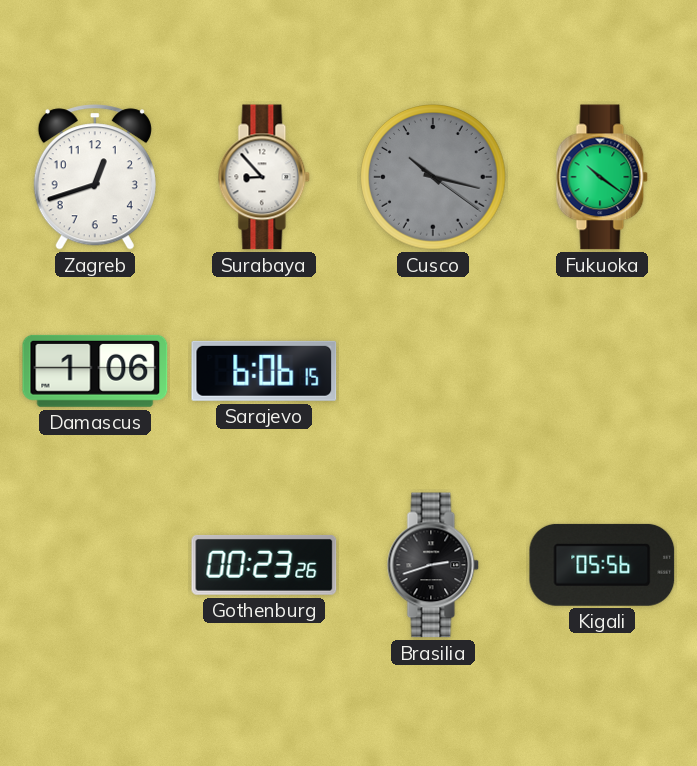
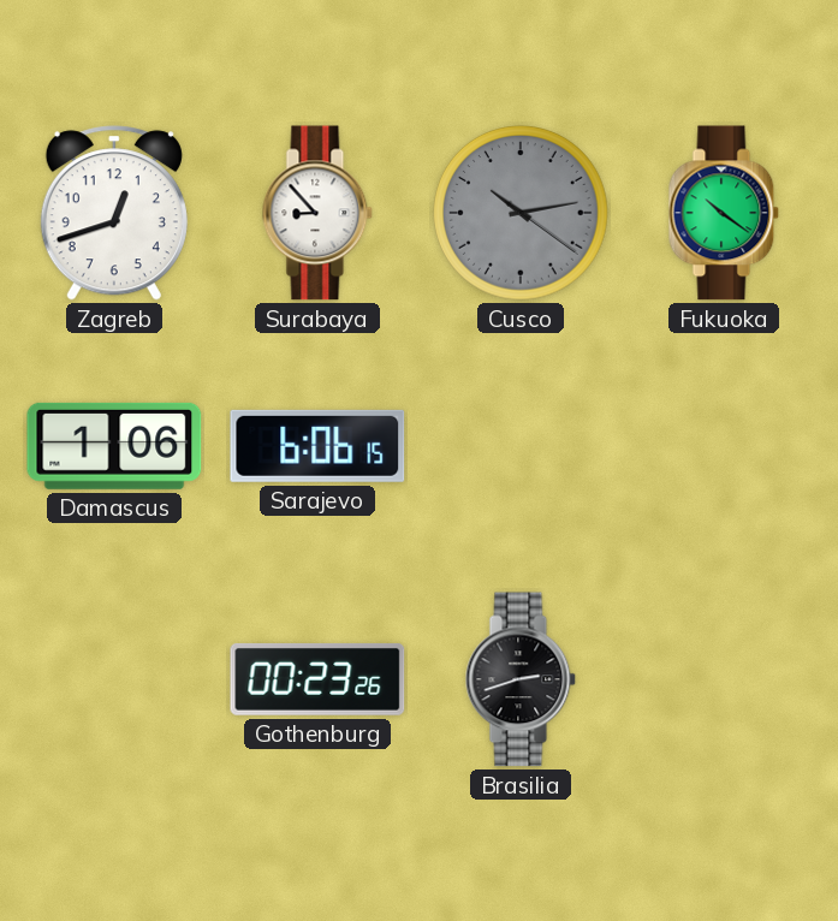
Cusco: 10:17 -> 10:13
Kigali: 05:56 -> none
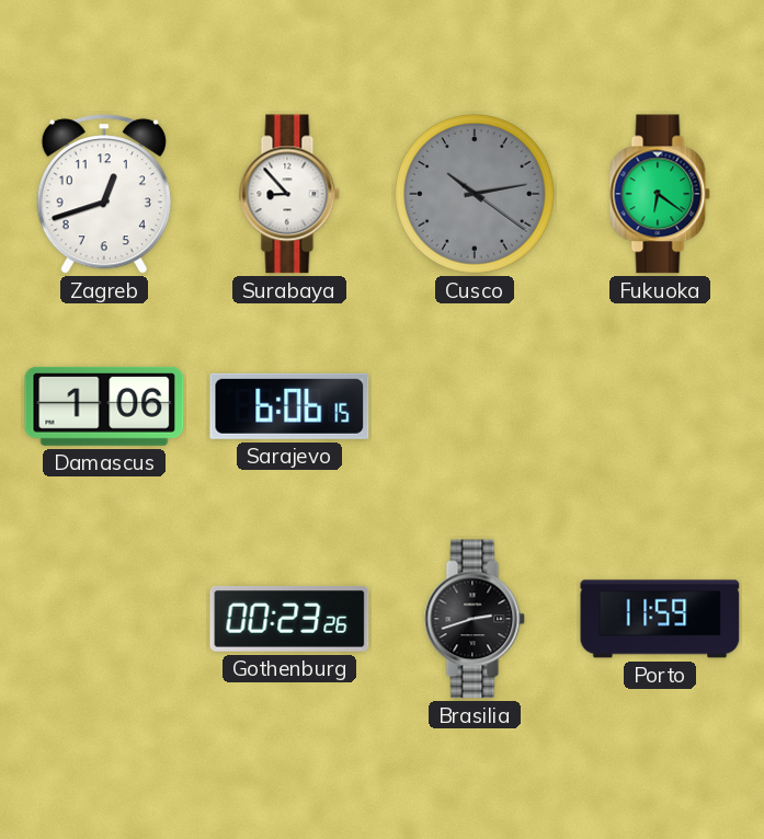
Fukuoka: 10:21 -> 6:21
Porto: none -> 11:59
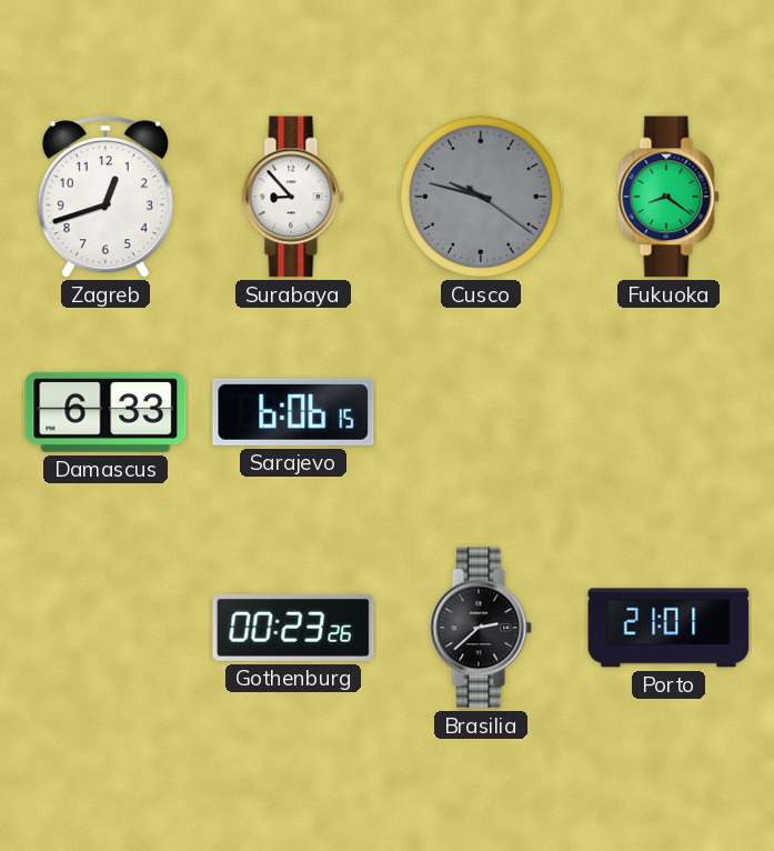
Cusco: 10:13 -> 9:47
Fukuoka: 6:21 -> 8:21
Damascus: 1:06 -> 6:33
Brasilia: 2:42 -> 2:38
Porto: 11:59 -> 21:01
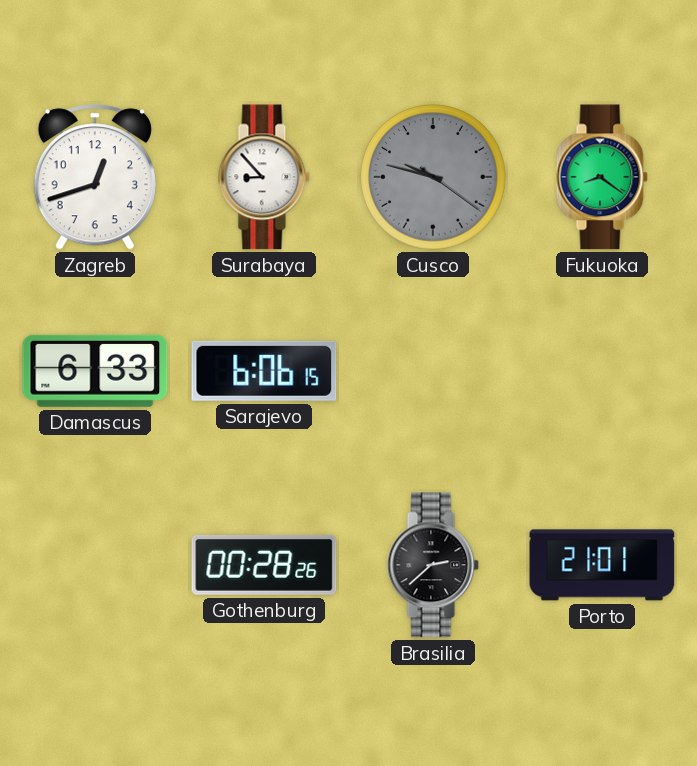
Gothenburg: 00:23 -> 00:28
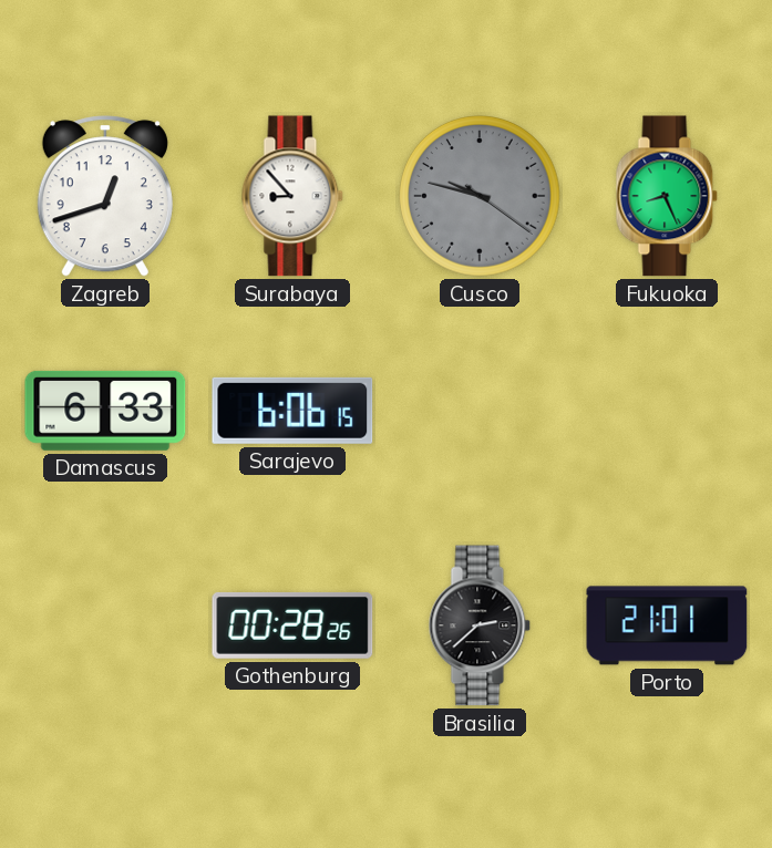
Fukuoka: 8:21 -> 8:26
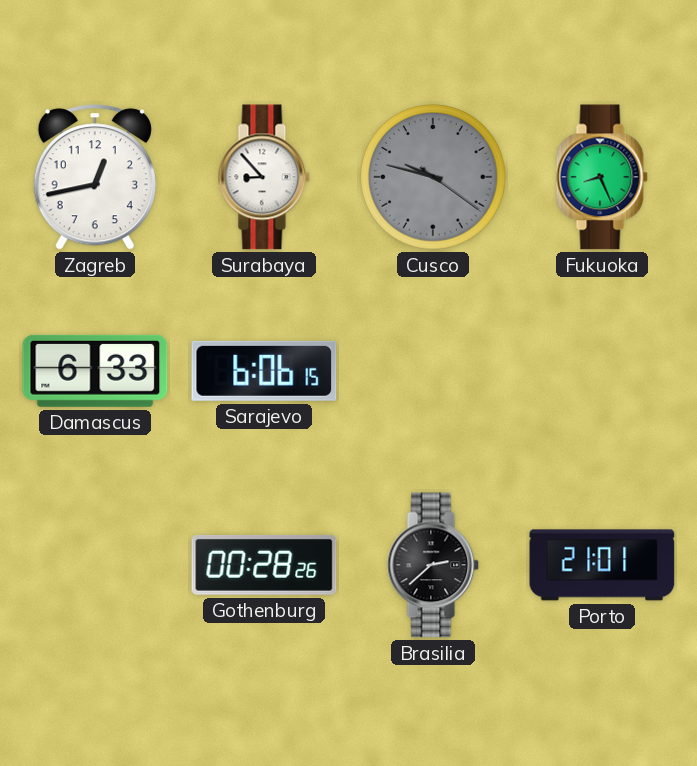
Zagreb: 12:42 -> 12:43
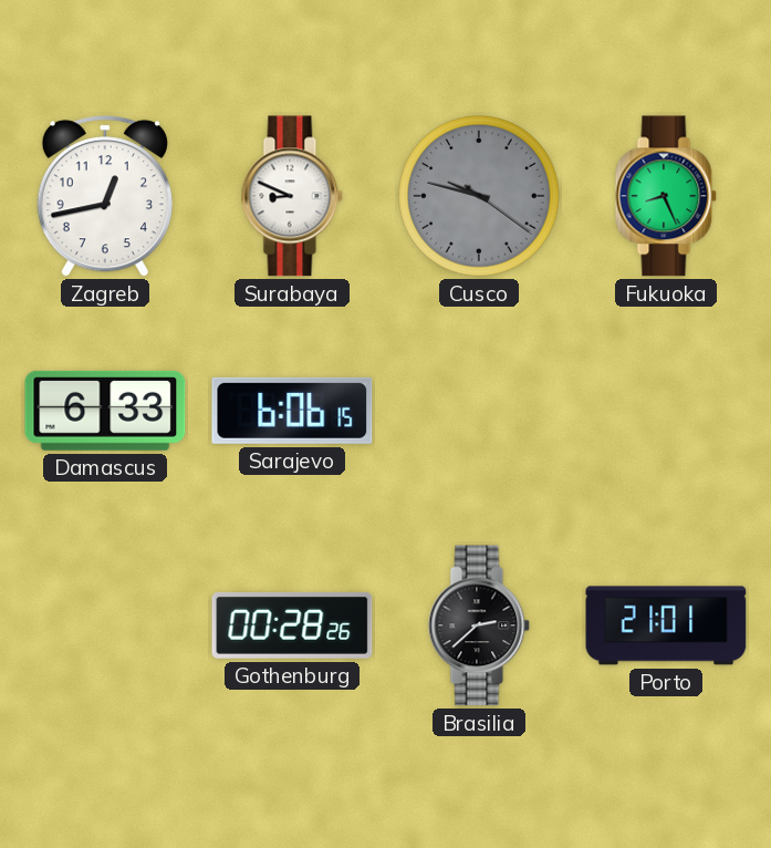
Surabaya: 8:53 -> 8:49
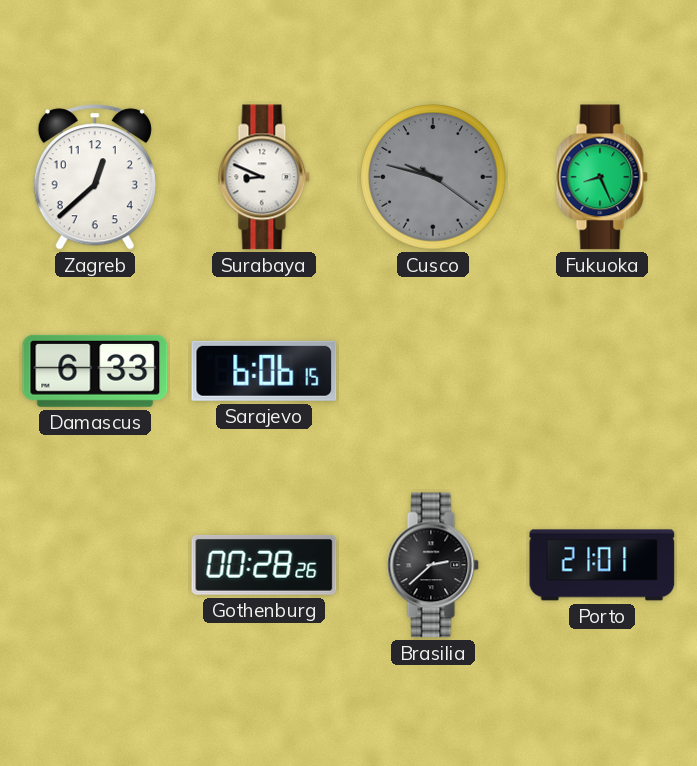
Zagreb: 12:43 -> 12:38
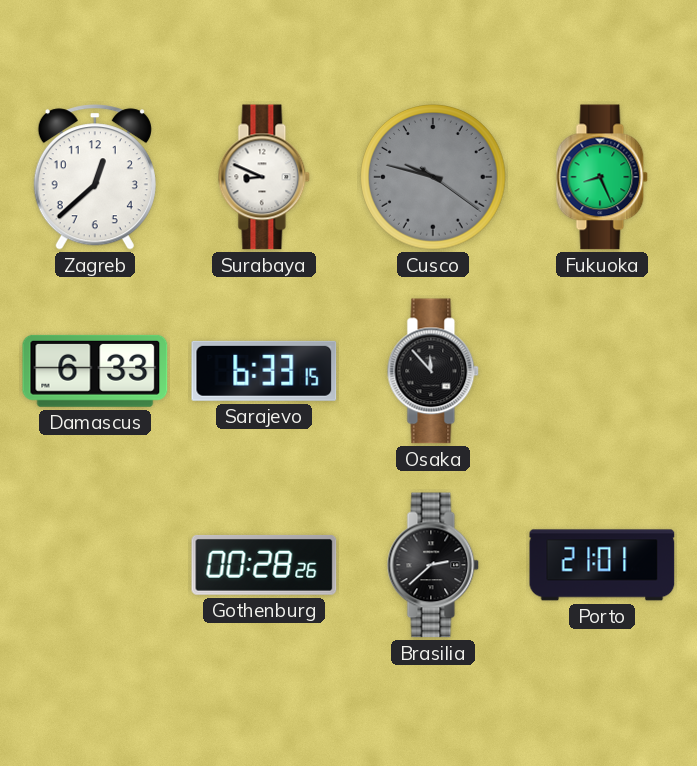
Sarajevo: 6:06 -> 6:33
Osaka: none -> 11:53
